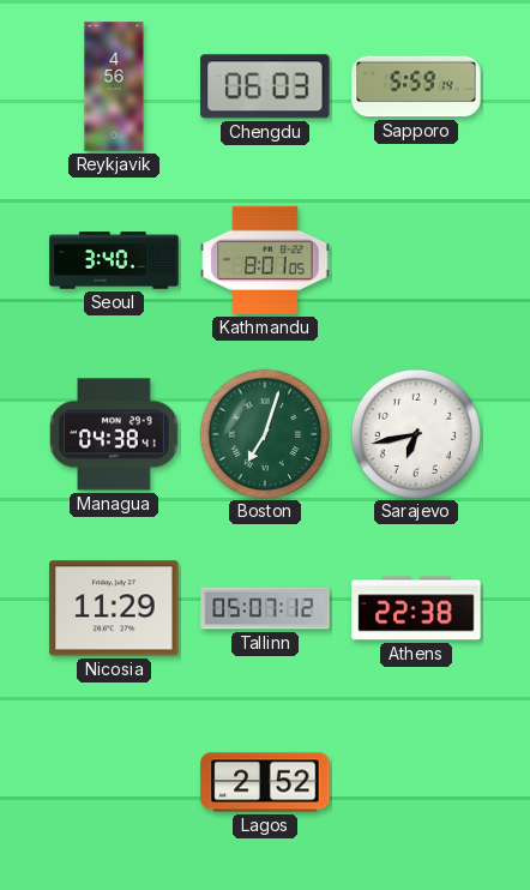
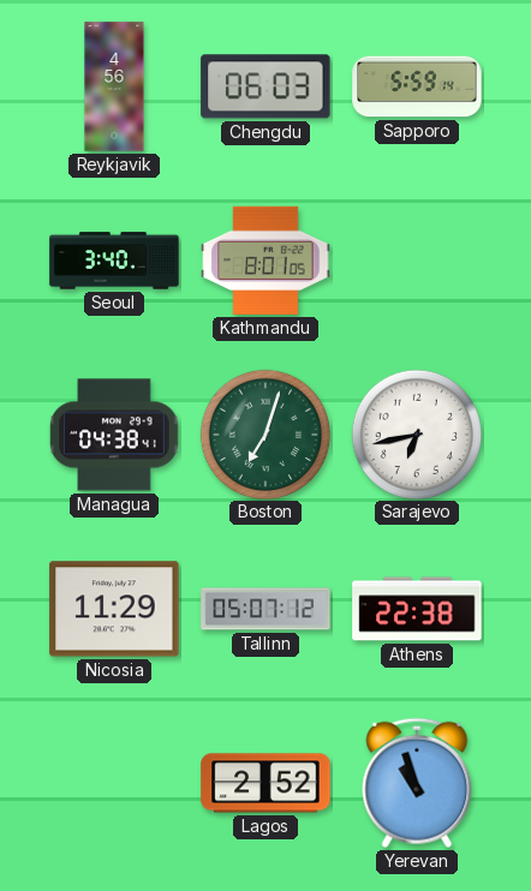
Yerevan: none -> 10:57
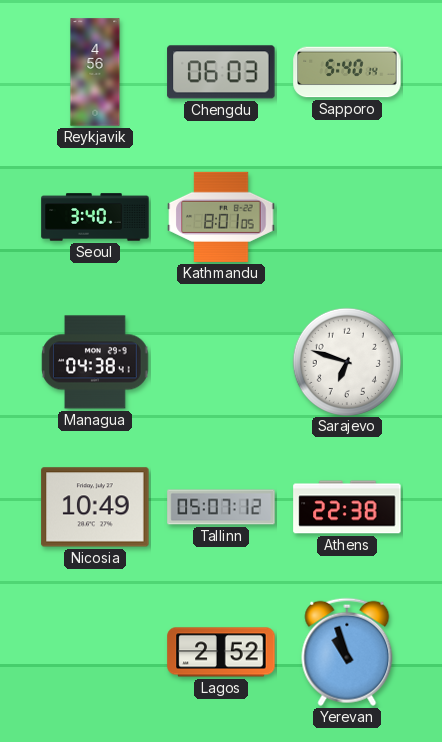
Sapporo: 5:59 -> 5:40
Boston: 7:03 -> none
Sarajevo: 6:43 -> 6:48
Nicosia: 11:29 -> 10:49
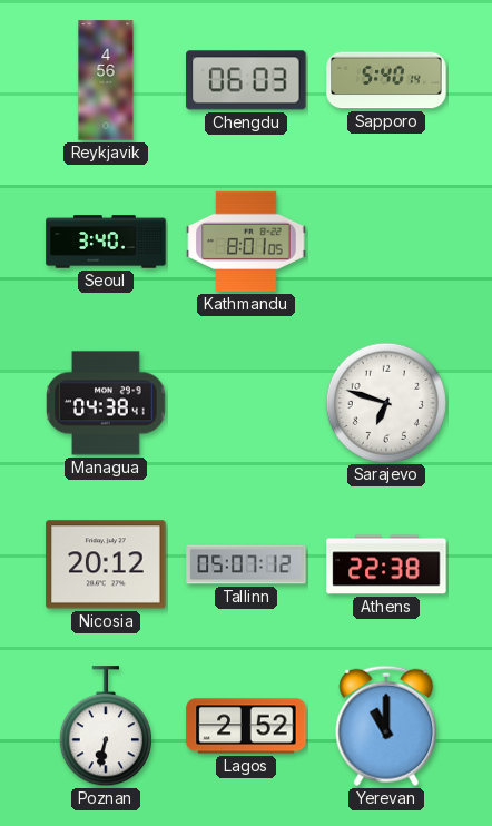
Nicosia: 10:49 -> 20:12
Poznan: none -> 6:32
Yerevan: 10:57 -> 11:00
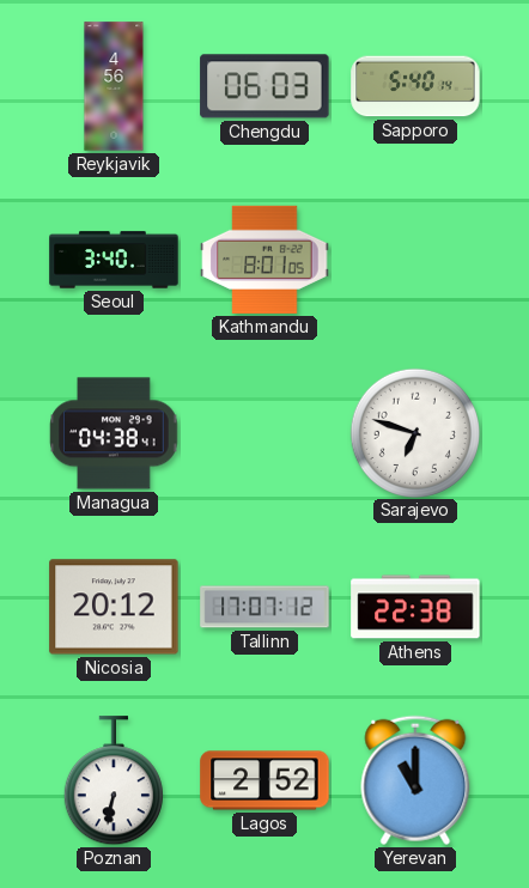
Tallinn: 05:07 -> 17:07
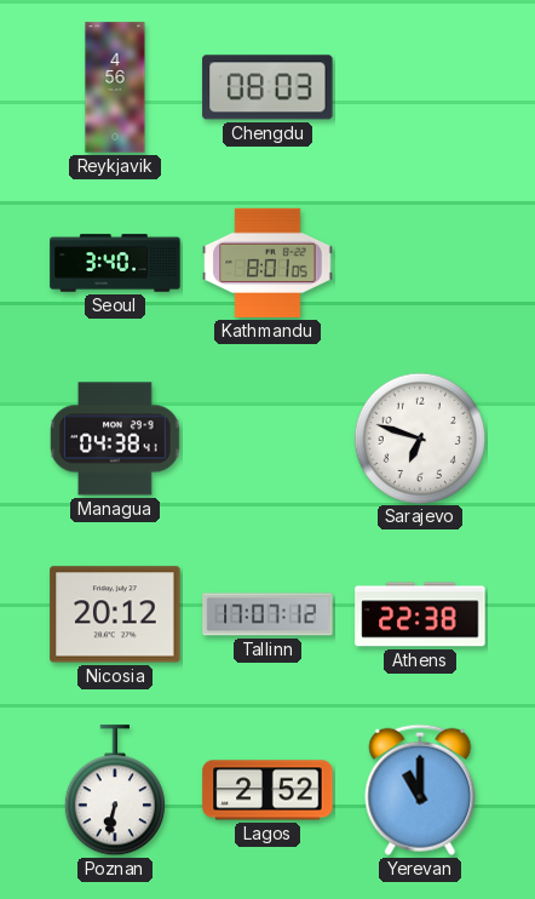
Chengdu: 06:03 -> 08:03
Sapporo: 5:40 -> none
